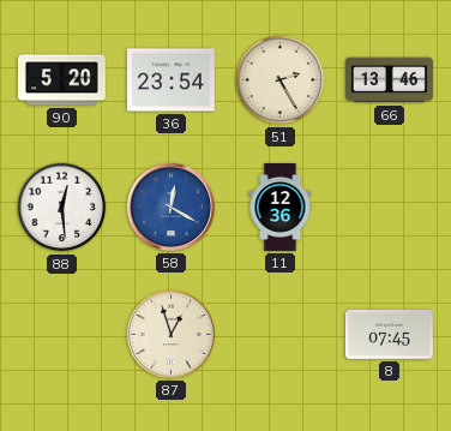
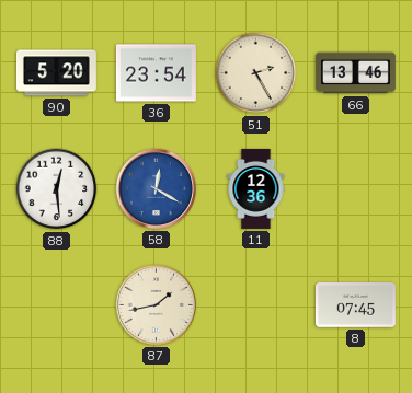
87: 12:57 -> 1:43
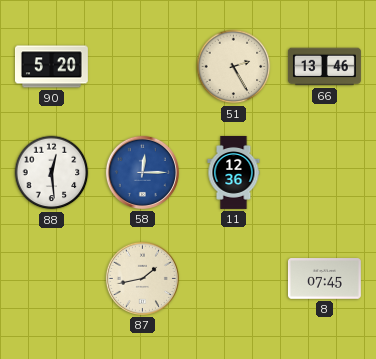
36: 23:54 -> none
58: 12:20 -> 12:15
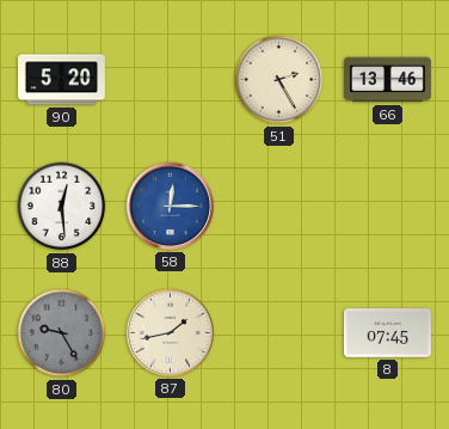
11: 12:36 -> none
80: none -> 9:25
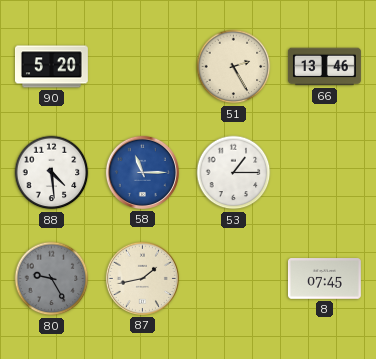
88: 12:29 -> 4:29
58: 12:15 -> 11:15
53: none -> 1:15
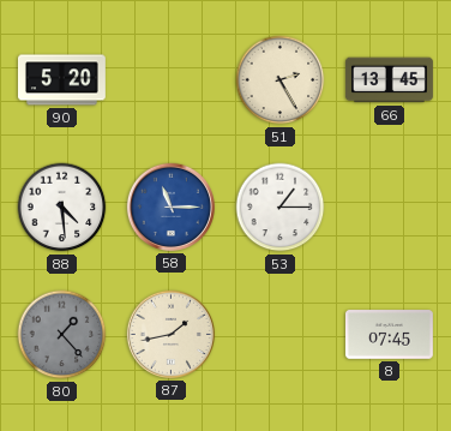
66: 13:46 -> 13:45
80: 9:25 -> 1:23
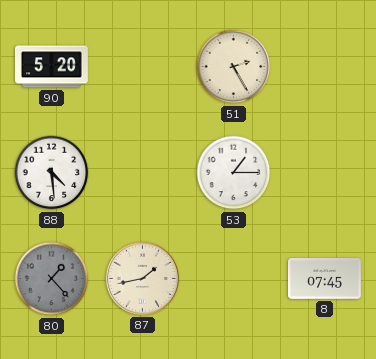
66: 13:45 -> none
58: 11:15 -> none
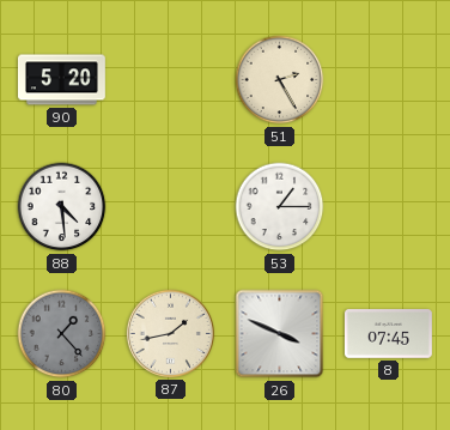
26: none -> 3:49
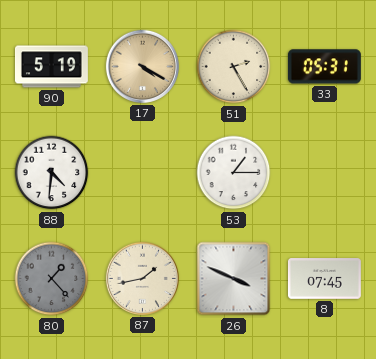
90: 5:20 -> 5:19
17: none -> 4:20
33: none -> 05:31
88: 4:29 -> 4:31
